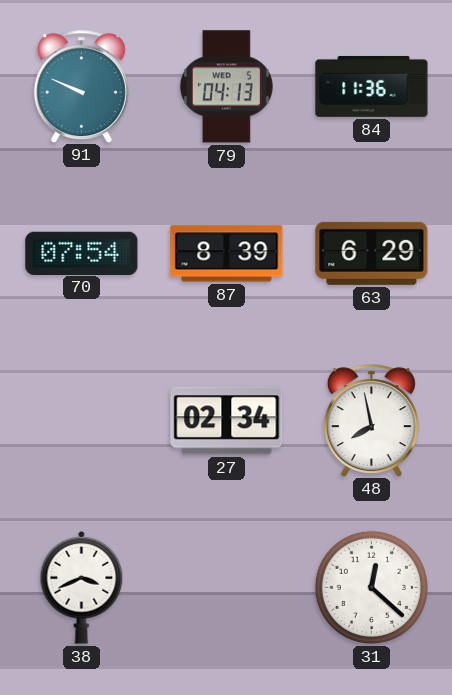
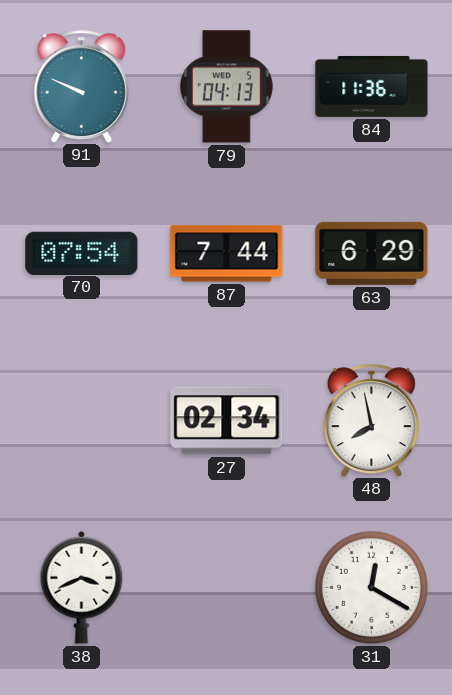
87: 8:39 -> 7:44
31: 12:22 -> 12:20
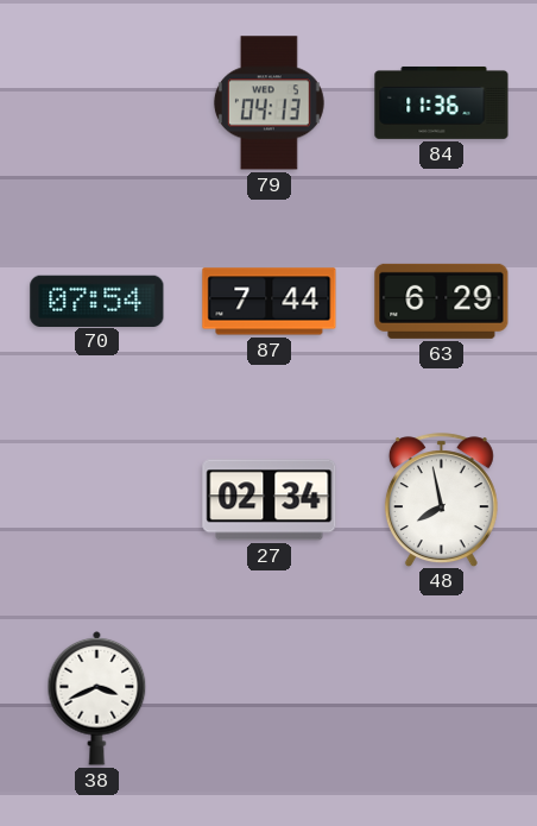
91: 9:49 -> none
31: 12:20 -> none
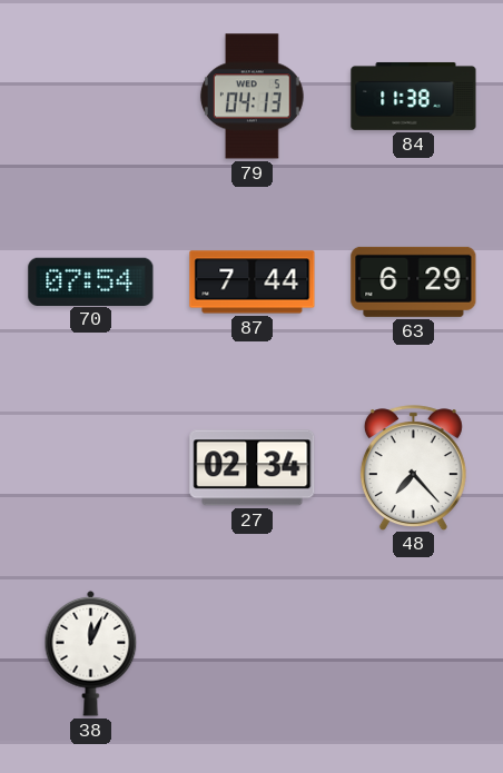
84: 11:36 -> 11:38
48: 7:58 -> 7:23
38: 3:41 -> 12:04
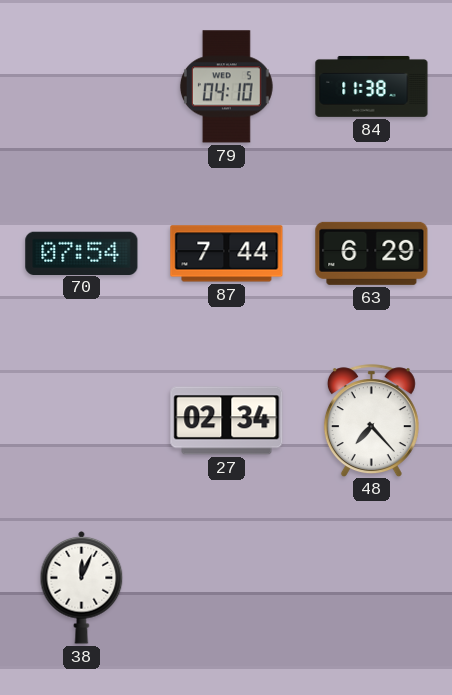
79: 04:13 -> 04:10
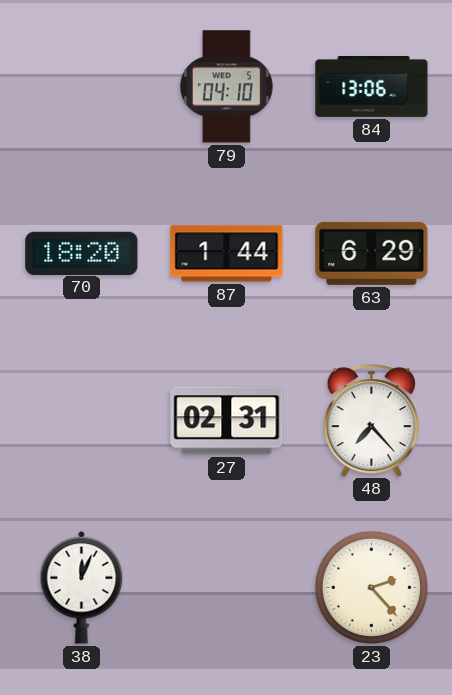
84: 11:38 -> 13:06
70: 07:54 -> 18:20
87: 7:44 -> 1:44
27: 02:34 -> 02:31
23: none -> 2:23
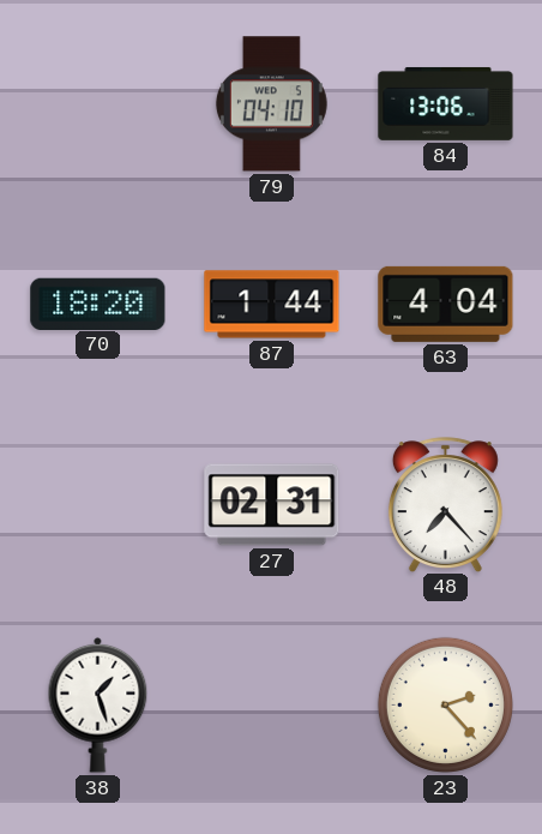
63: 6:29 -> 4:04
38: 12:04 -> 1:27
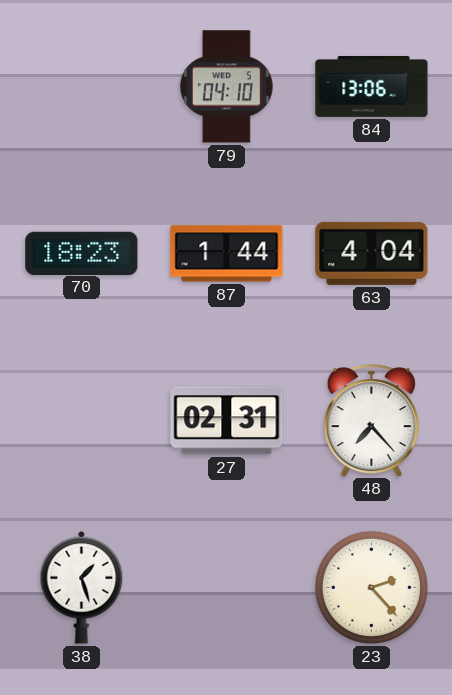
70: 18:20 -> 18:23
